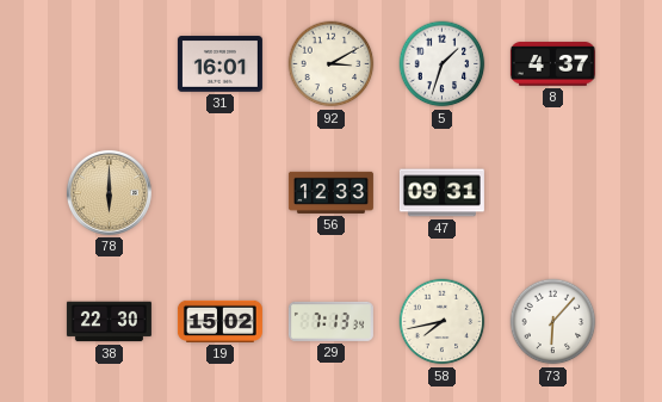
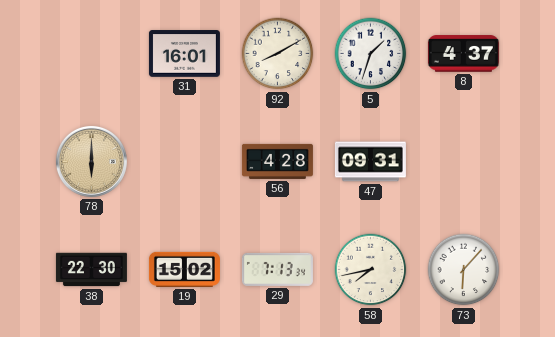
92: 3:10 -> 8:10
56: 12:33 -> 4:28
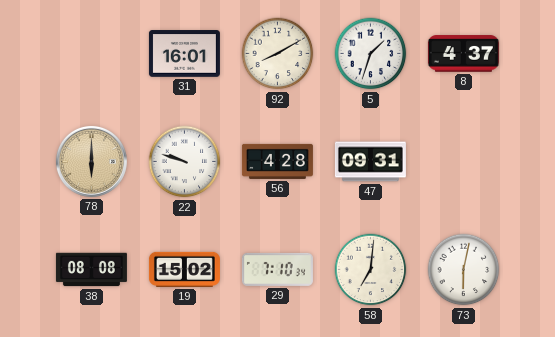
22: none -> 9:48
38: 22:30 -> 08:08
29: 7:13 -> 7:10
58: 7:43 -> 7:01
73: 6:07 -> 6:02
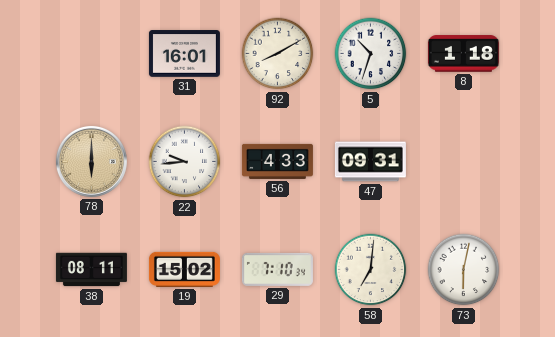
5: 1:33 -> 10:33
8: 4:37 -> 1:18
22: 9:48 -> 9:44
56: 4:28 -> 4:33
38: 08:08 -> 08:11
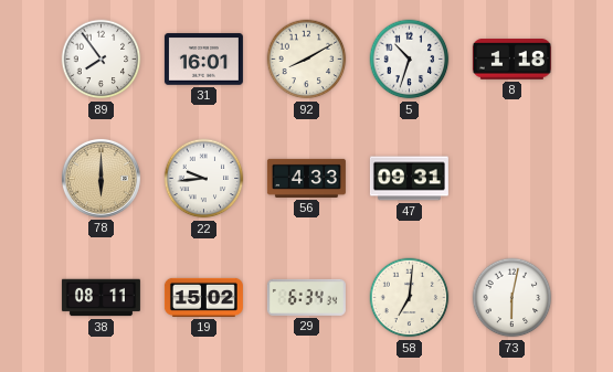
89: none -> 7:54
29: 7:10 -> 6:34
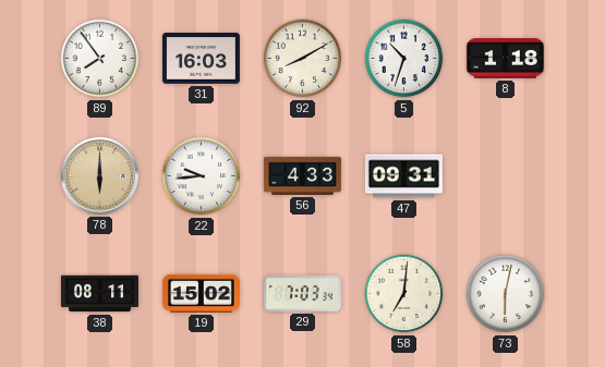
31: 16:01 -> 16:03
29: 6:34 -> 7:03
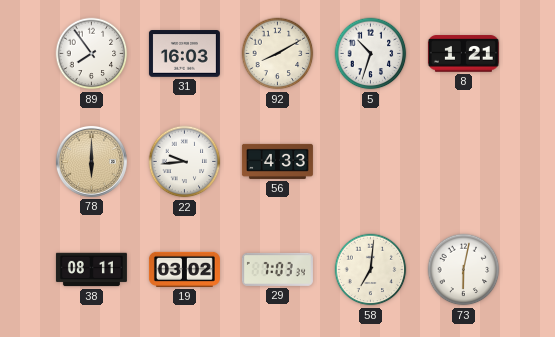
8: 1:18 -> 1:21
47: 09:31 -> none
19: 15:02 -> 03:02
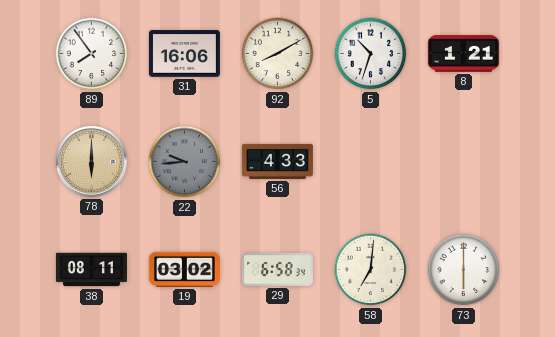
31: 16:03 -> 16:06
22 dial: white -> grey
29: 7:03 -> 6:58
73: 6:02 -> 6:00
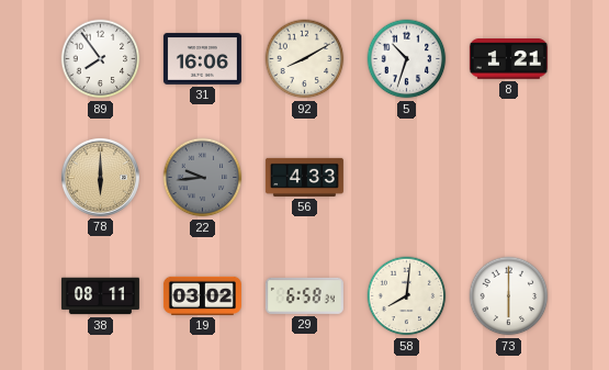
58: 7:01 -> 8:01
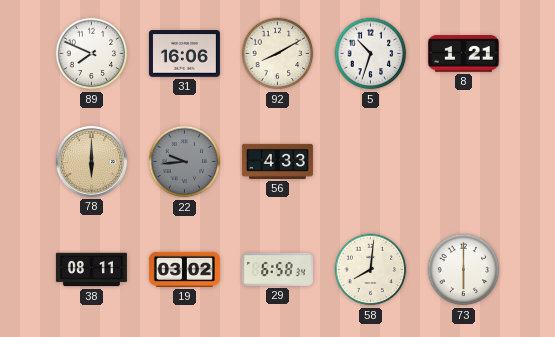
89: 7:54 -> 7:49
